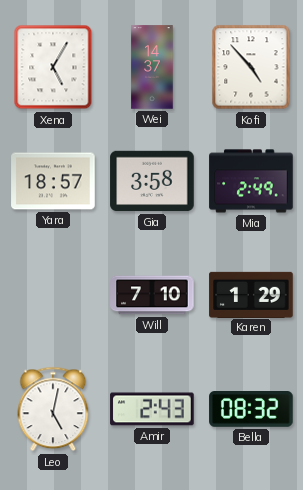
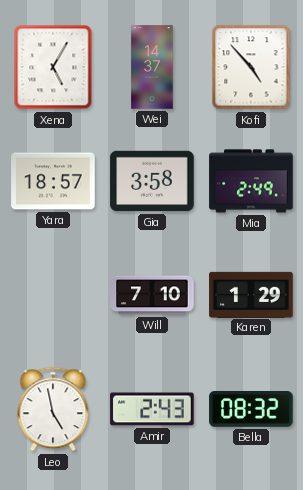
Leo: 5:02 -> 4:58
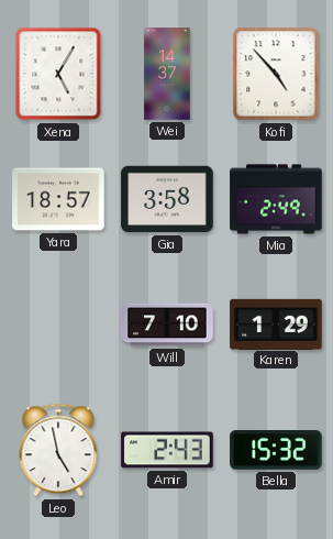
Bella: 08:32 -> 15:32
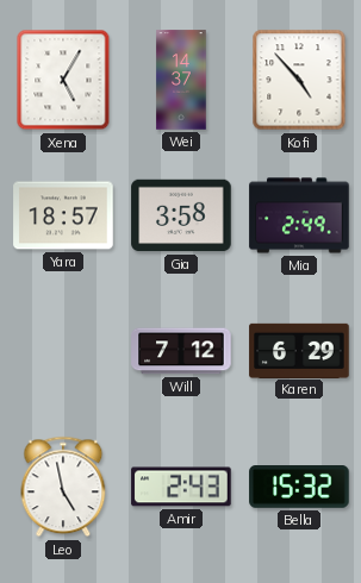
Will: 7:10 -> 7:12
Karen: 1:29 -> 6:29
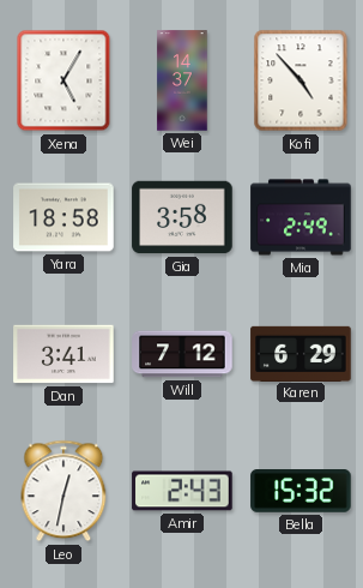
Yara: 18:57 -> 18:58
Dan: none -> 3:41
Leo: 4:58 -> 12:32
